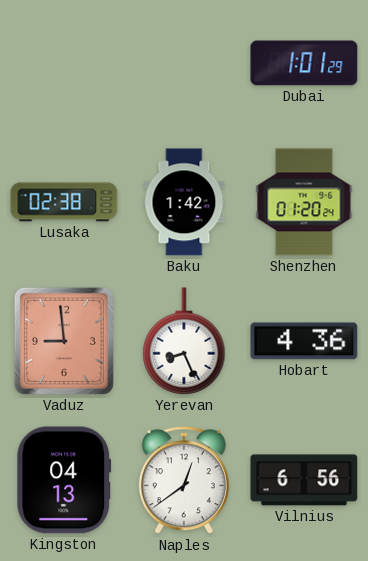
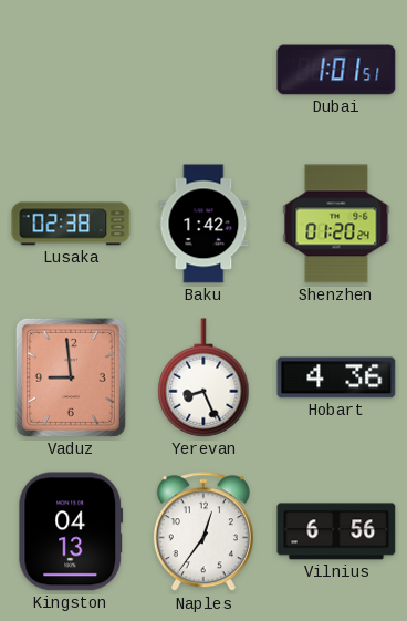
Dubai: 1:01:29 -> 1:01:51
Naples: 12:39 -> 12:36
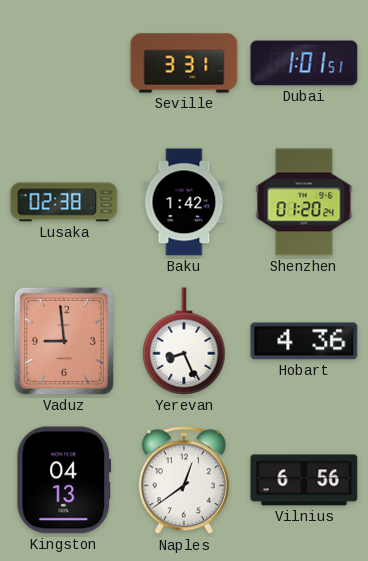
Seville: none -> 3:31
Naples: 12:36 -> 12:39
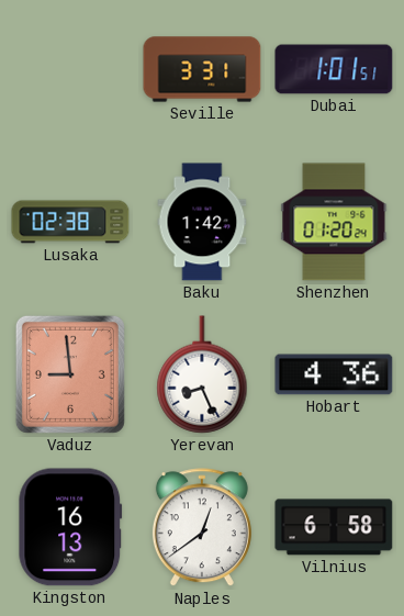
Kingston: 04:13 -> 16:13
Vilnius: 6:56 -> 6:58
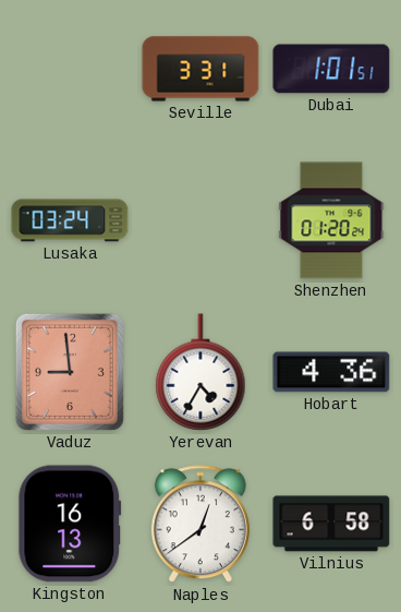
Lusaka: 02:38 -> 03:24
Baku: 1:42 -> none
Yerevan: 8:26 -> 4:35
